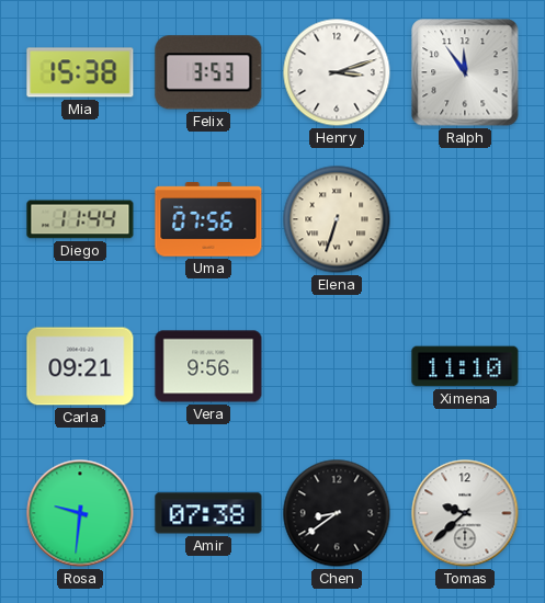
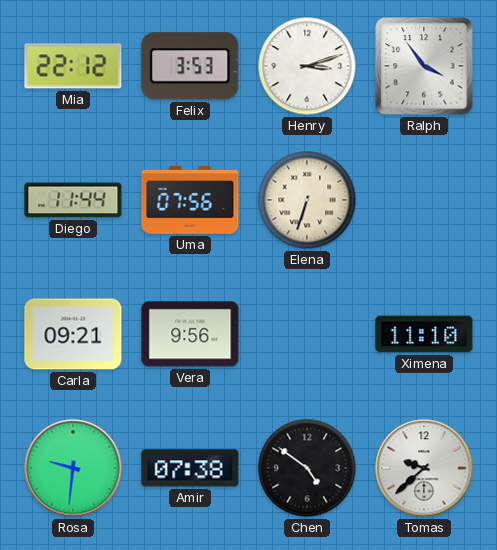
Mia: 15:38 -> 22:12
Ralph: 11:54 -> 3:54
Chen: 8:39 -> 4:51
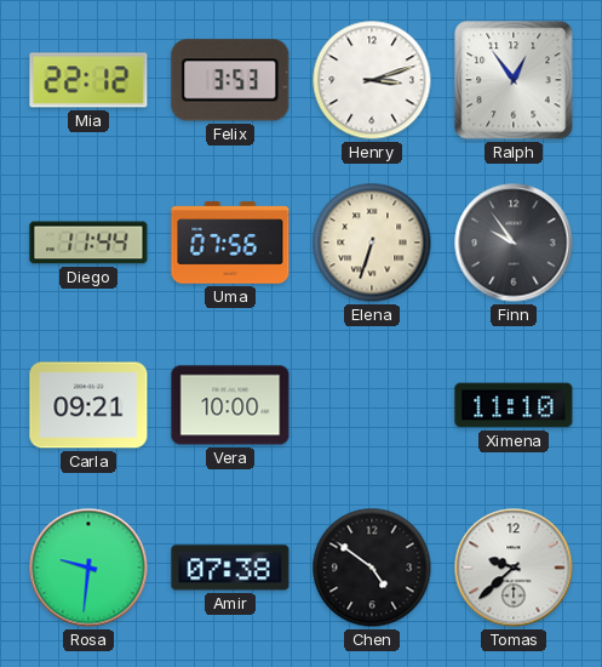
Ralph: 3:54 -> 12:54
Finn: none -> 9:54
Vera: 9:56 -> 10:00
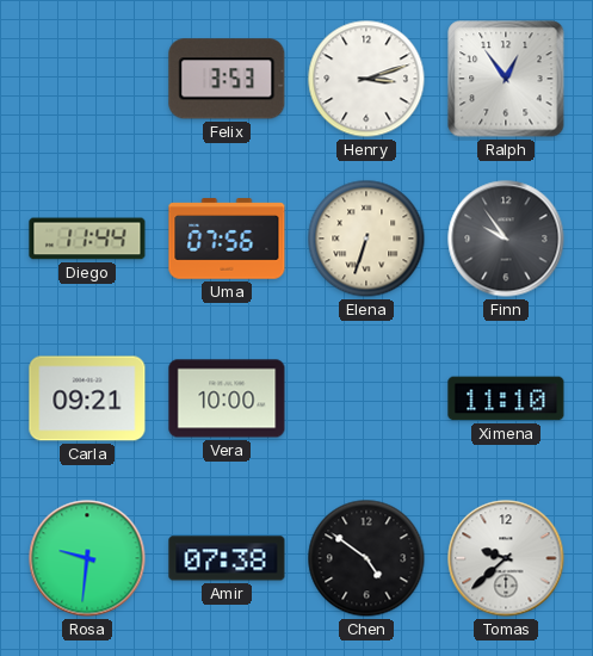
Mia: 22:12 -> none
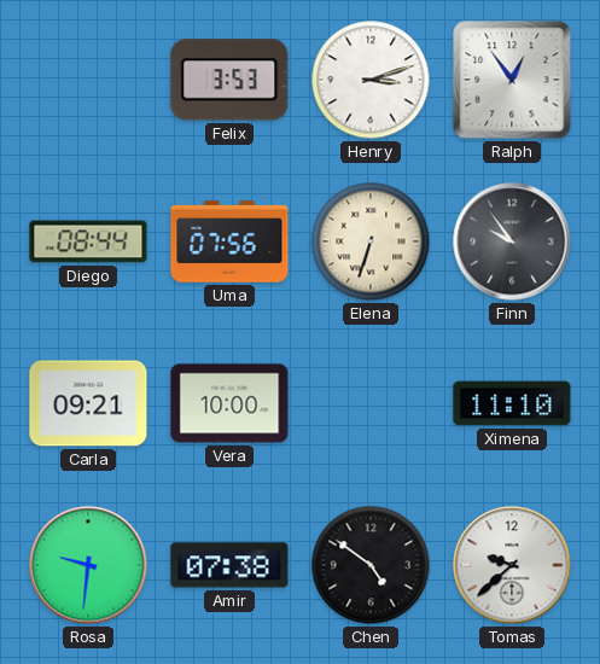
Diego: 11:44 -> 08:44
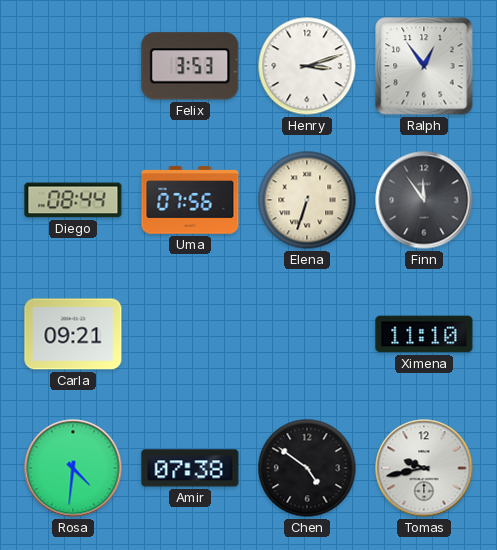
Finn: 9:54 -> 11:54
Vera: 10:00 -> none
Rosa: 9:31 -> 4:31
Tomas: 9:38 -> 9:43
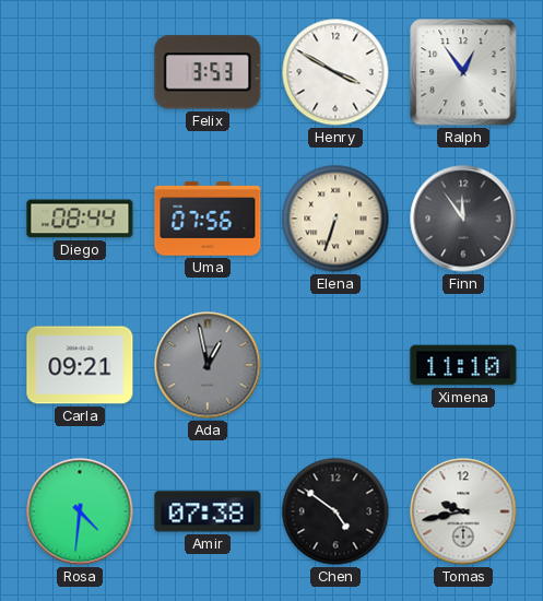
Henry: 3:12 -> 3:50
Ada: none -> 12:58
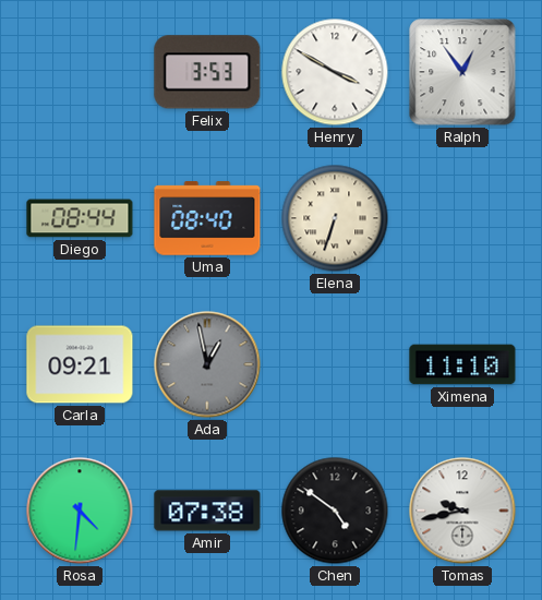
Uma: 07:56 -> 08:40
Finn: 11:54 -> none
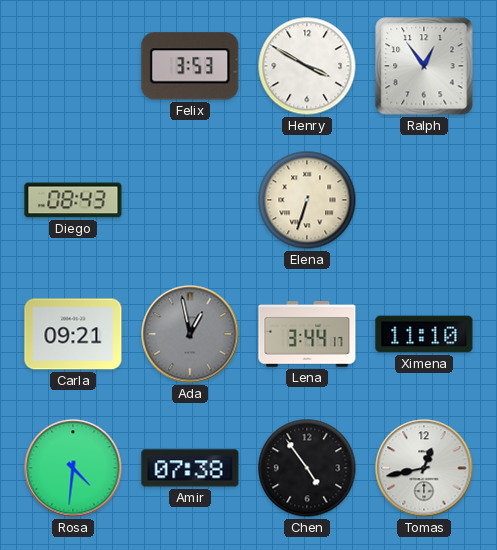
Diego: 08:44 -> 08:43
Uma: 08:40 -> none
Lena: none -> 3:44
Chen: 4:51 -> 4:54
Tomas: 9:43 -> 12:43
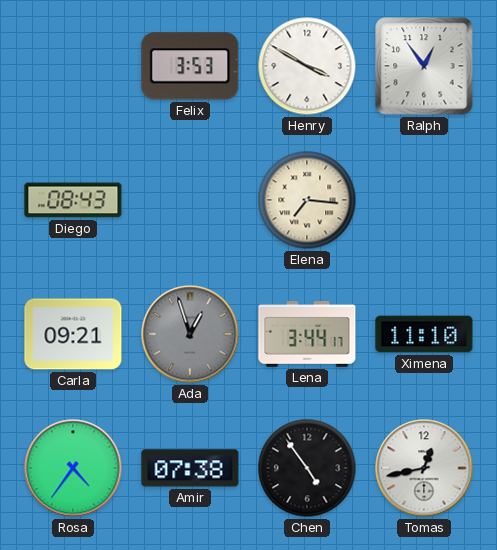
Elena: 6:33 -> 7:16
Ada: 12:58 -> 12:57
Rosa: 4:31 -> 4:36
